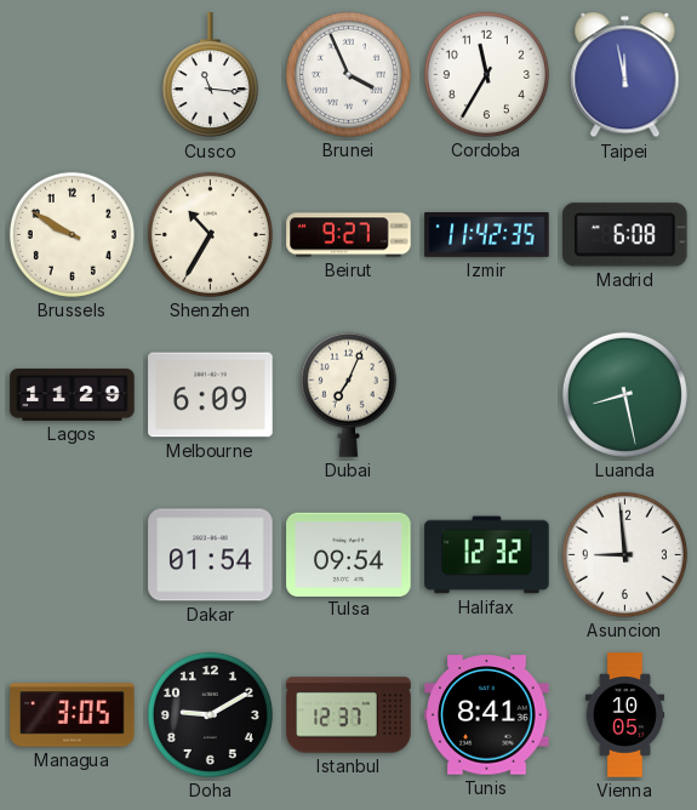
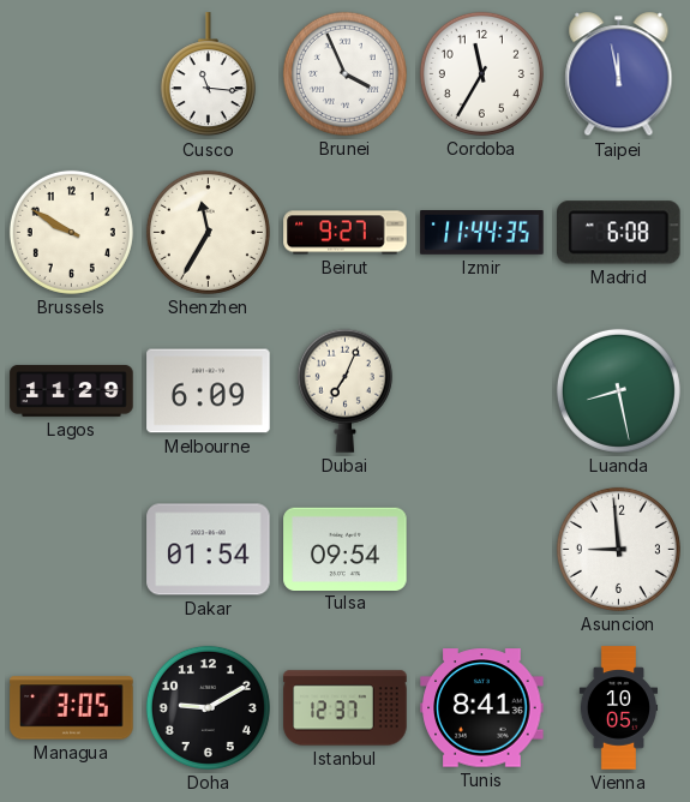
Shenzhen: 10:35 -> 11:35
Izmir: 11:42 -> 11:44
Halifax: 12:32 -> none
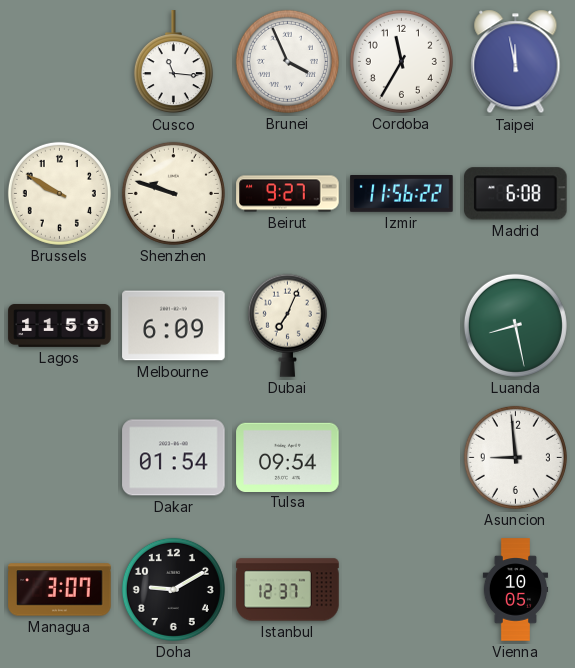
Shenzhen: 11:35 -> 9:48
Izmir: 11:44 -> 11:56
Lagos: 11:29 -> 11:59
Managua: 3:05 -> 3:07
Tunis: 8:41 -> none
